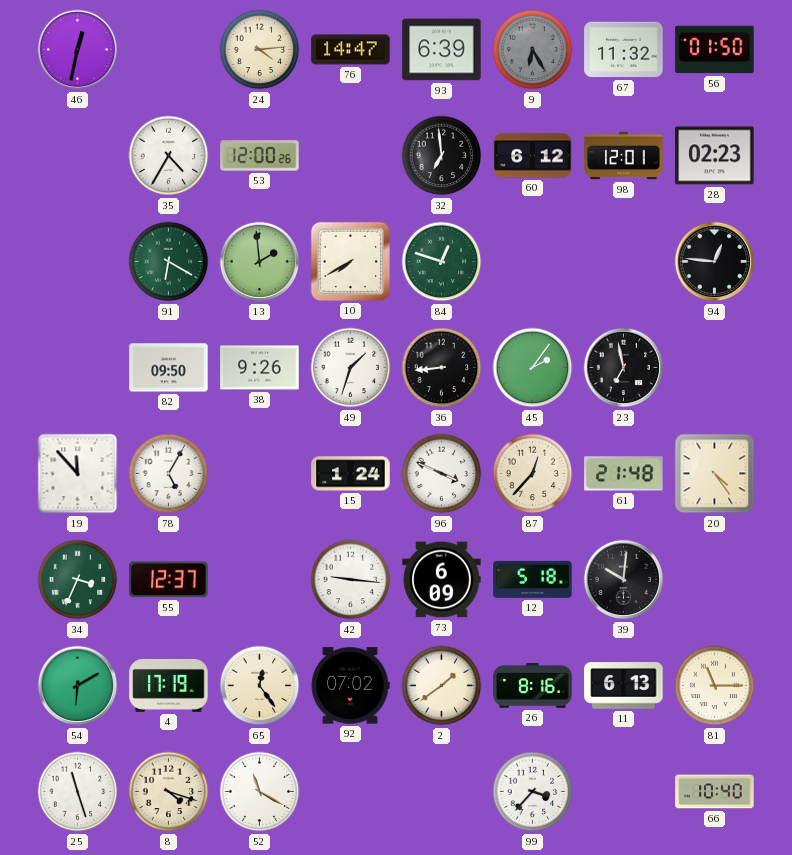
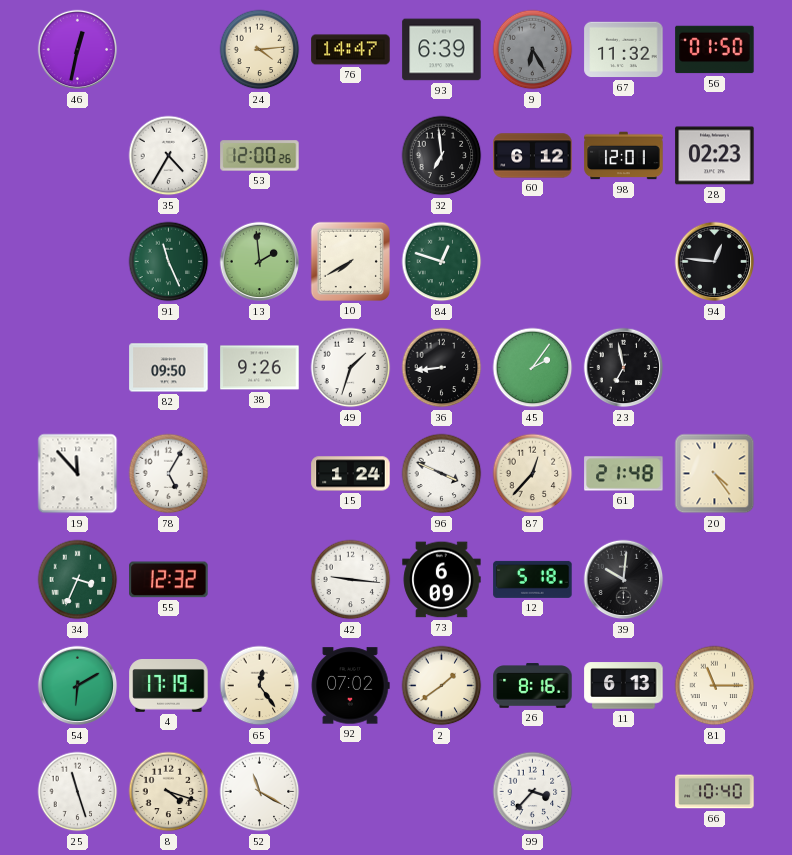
91: 6:20 -> 11:26
55: 12:37 -> 12:32
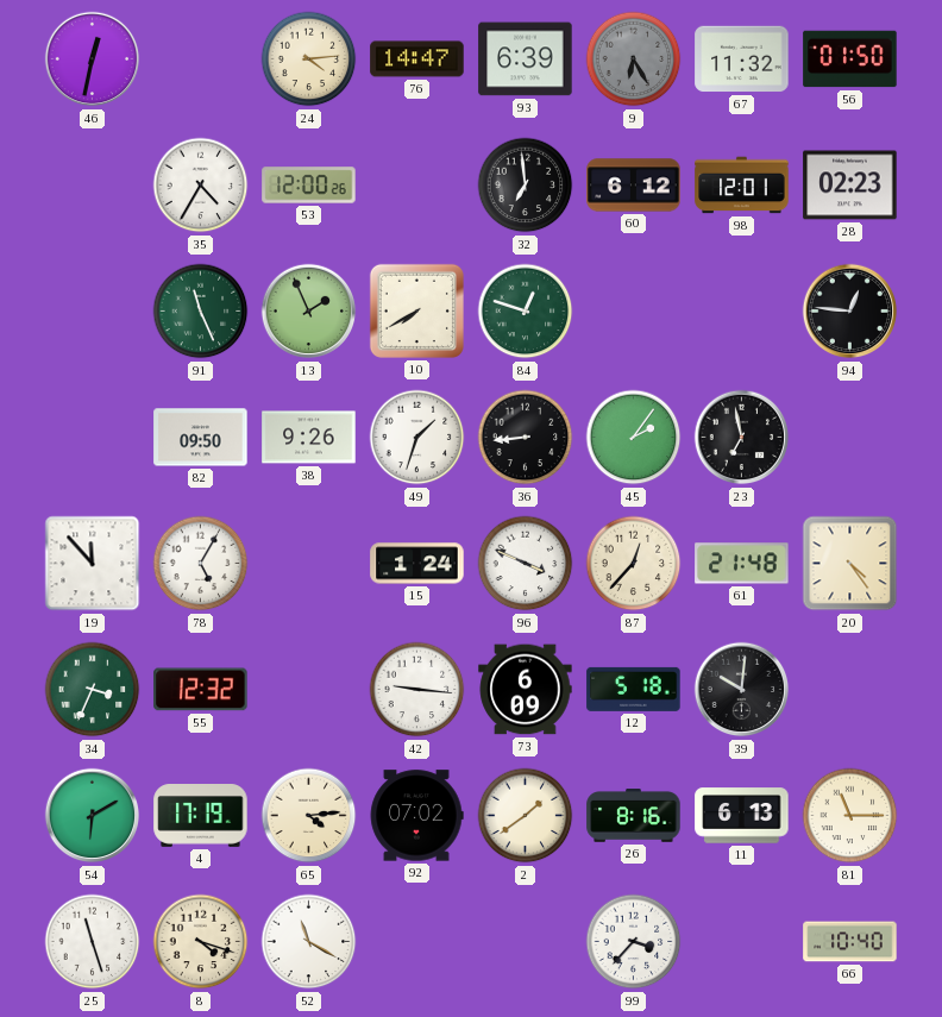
13: 1:59 -> 1:56
65: 12:24 -> 4:14
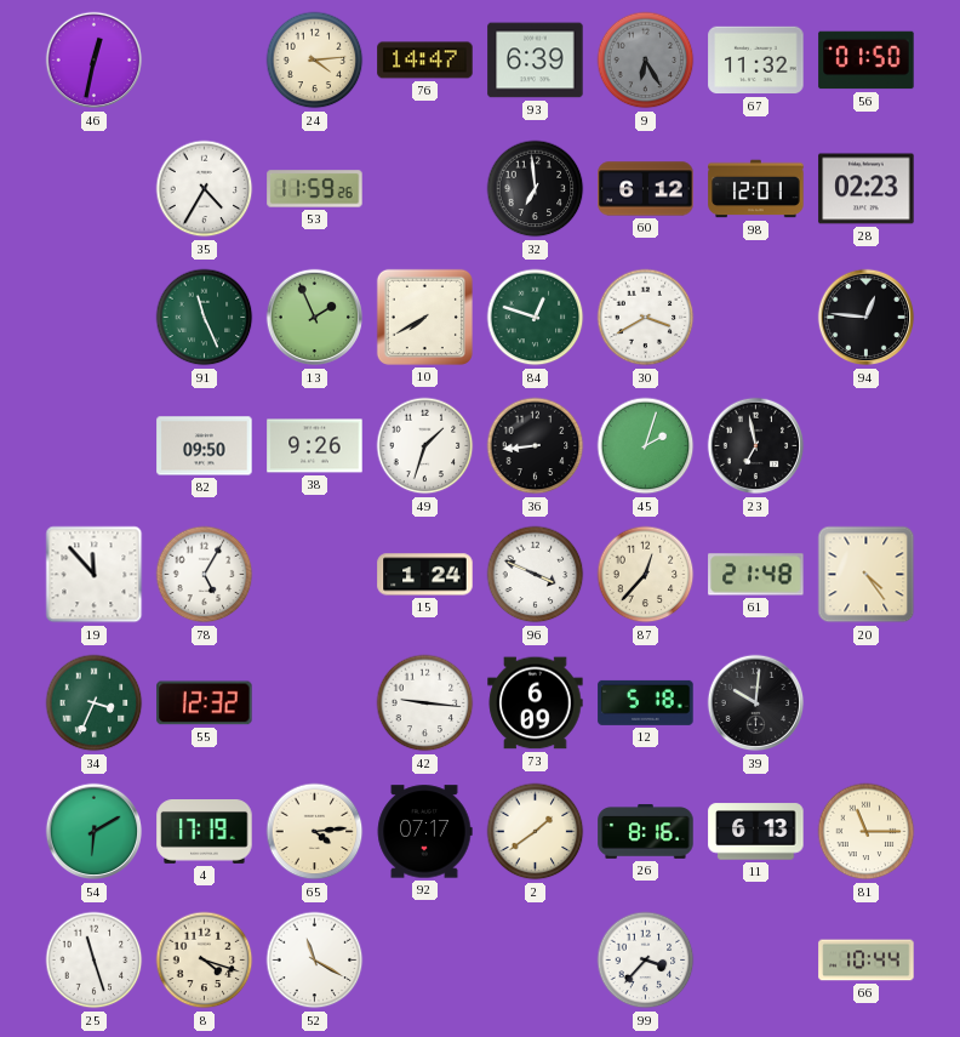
53: 12:00 -> 11:59
30: none -> 3:40
45: 2:06 -> 2:03
92: 07:02 -> 07:17
66: 10:40 -> 10:44
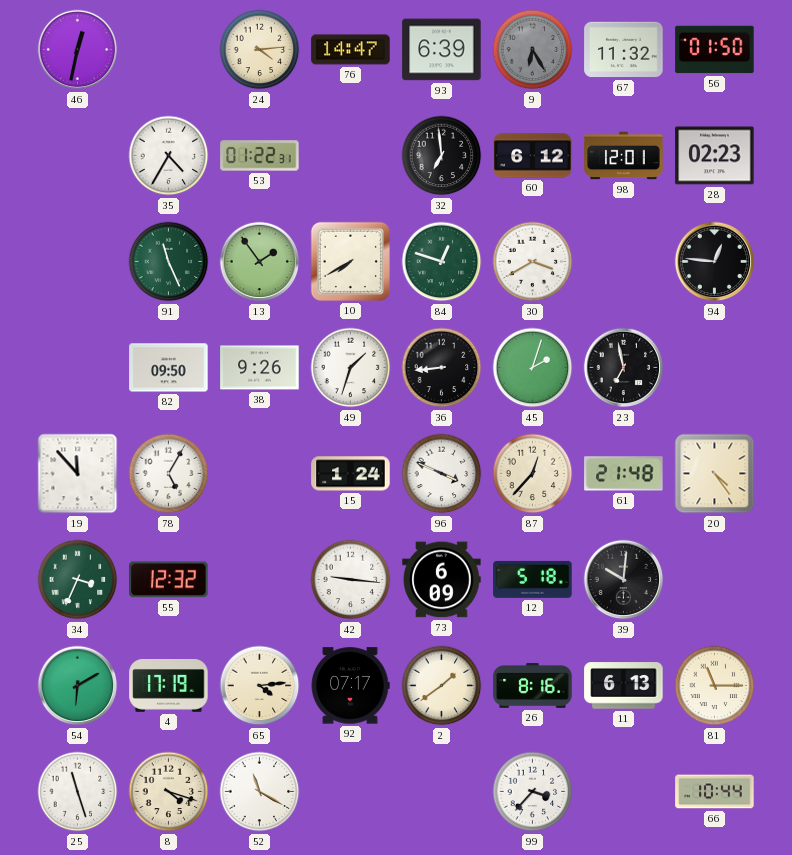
53: 11:59 -> 01:22
13: 1:56 -> 1:54
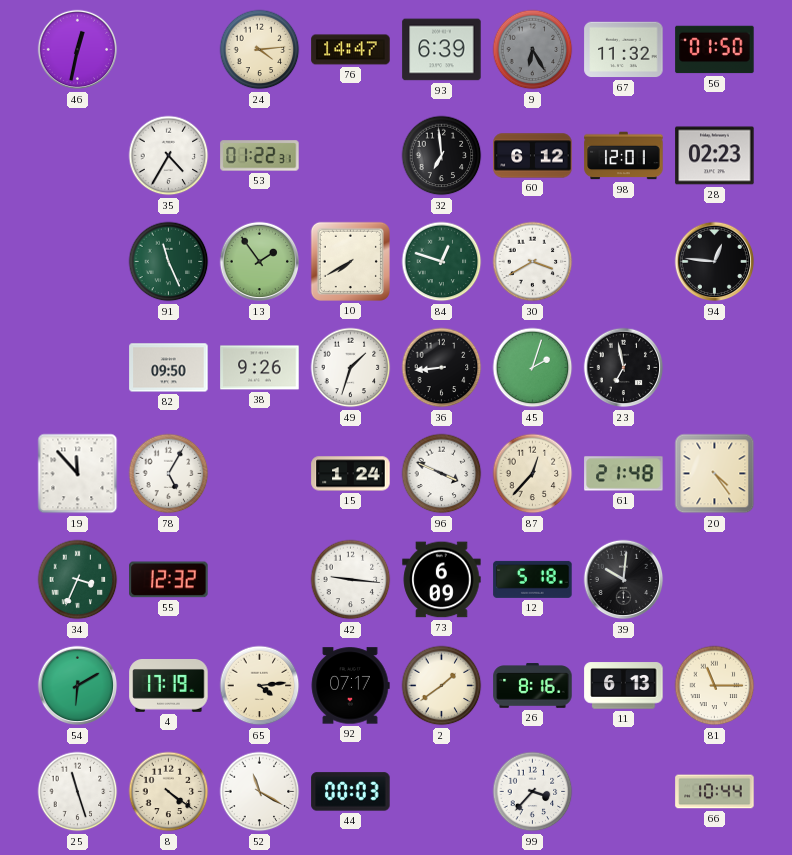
8: 4:18 -> 4:21
44: none -> 00:03
